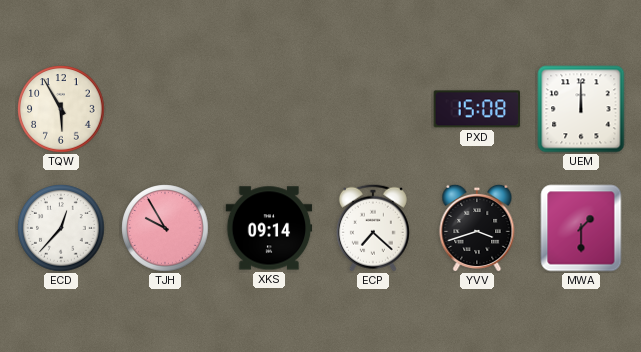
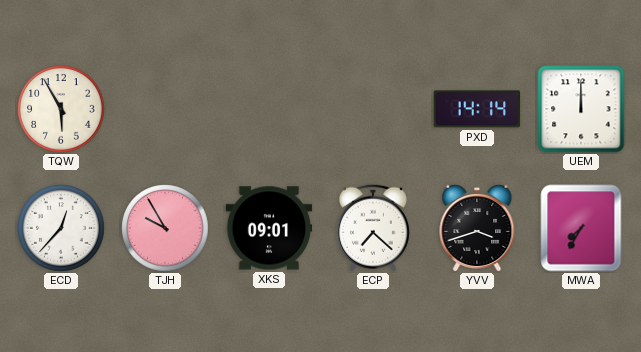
PXD: 15:08 -> 14:14
XKS: 09:14 -> 09:01
MWA: 1:30 -> 7:35
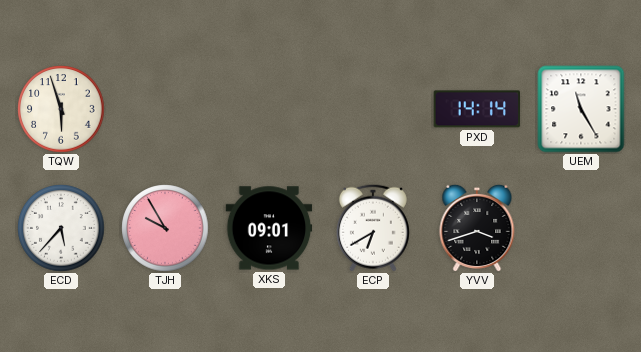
TQW: 5:55 -> 5:57
UEM: 12:00 -> 11:25
ECD: 12:37 -> 5:37
ECP: 7:22 -> 6:40
MWA: 7:35 -> none
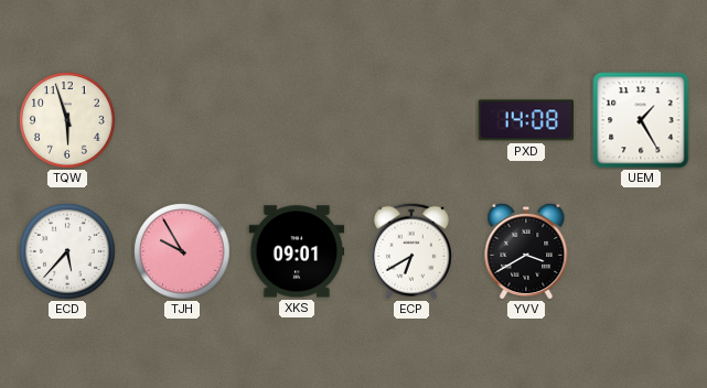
PXD: 14:14 -> 14:08
UEM: 11:25 -> 1:25
YVV: 3:42 -> 3:40
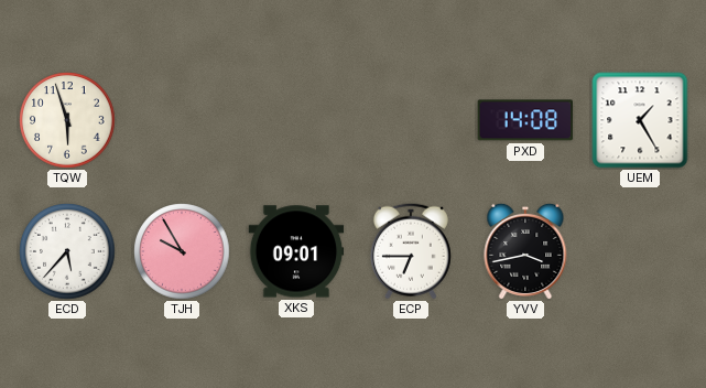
ECP: 6:40 -> 6:45
YVV: 3:40 -> 3:43
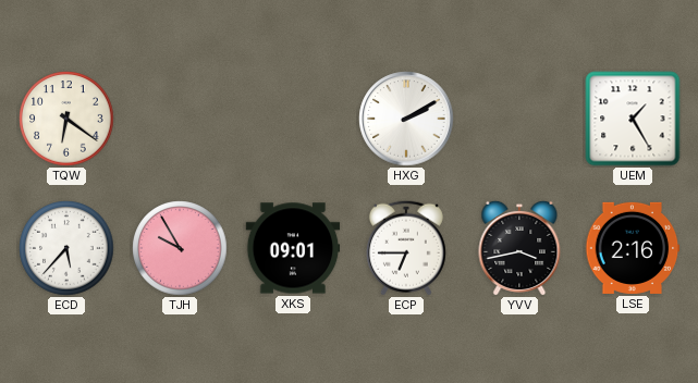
TQW: 5:57 -> 6:21
HXG: none -> 2:10
PXD: 14:08 -> none
LSE: none -> 2:16
